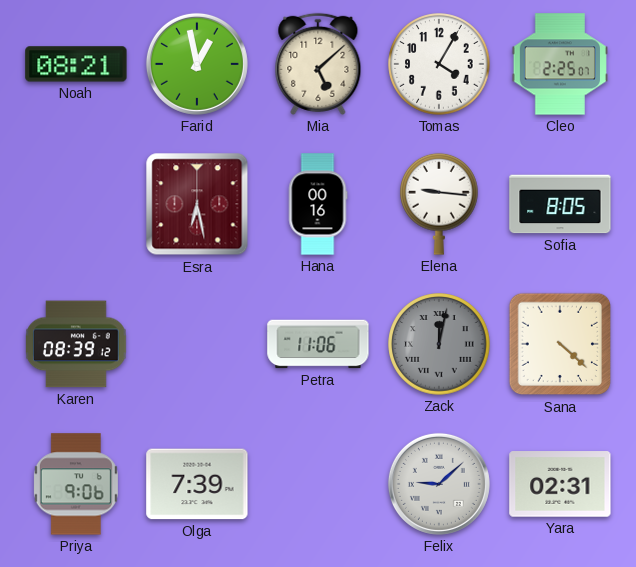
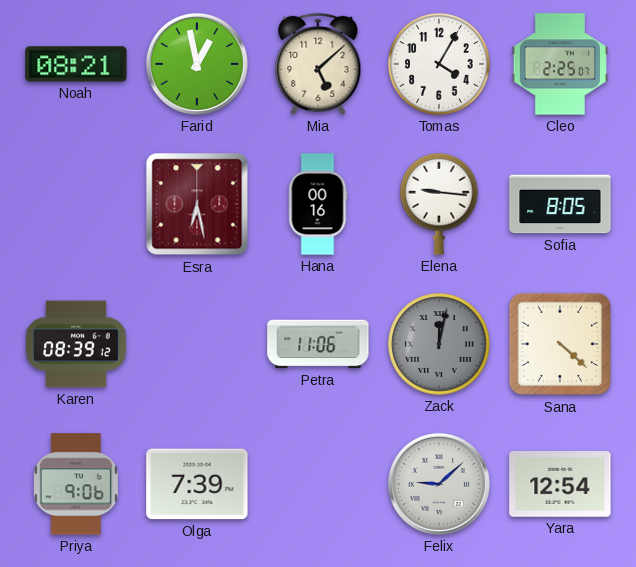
Yara: 02:31 -> 12:54
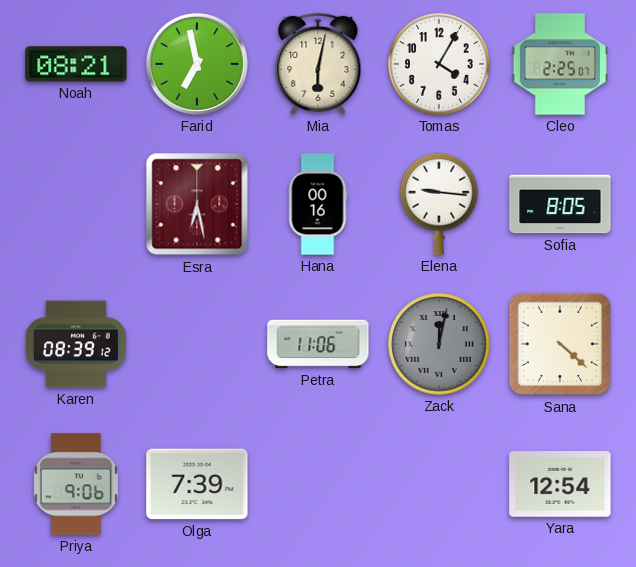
Farid: 12:58 -> 6:58
Mia: 5:08 -> 6:02
Felix: 9:08 -> none
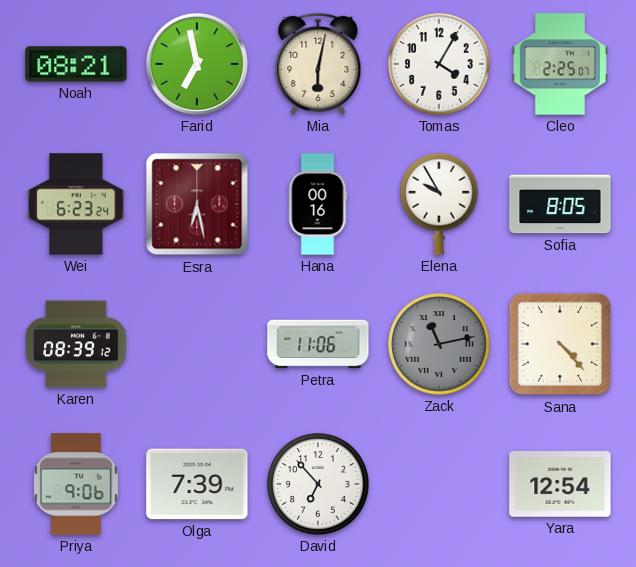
Wei: none -> 6:23
Elena: 9:16 -> 9:55
Zack: 12:02 -> 11:13
Sana: 4:22 -> 4:23
David: none -> 6:53
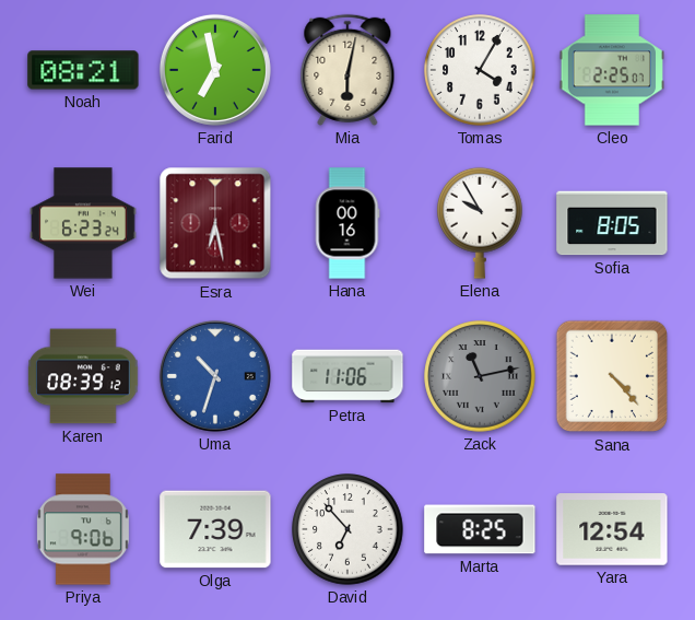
Uma: none -> 10:33
Marta: none -> 8:25
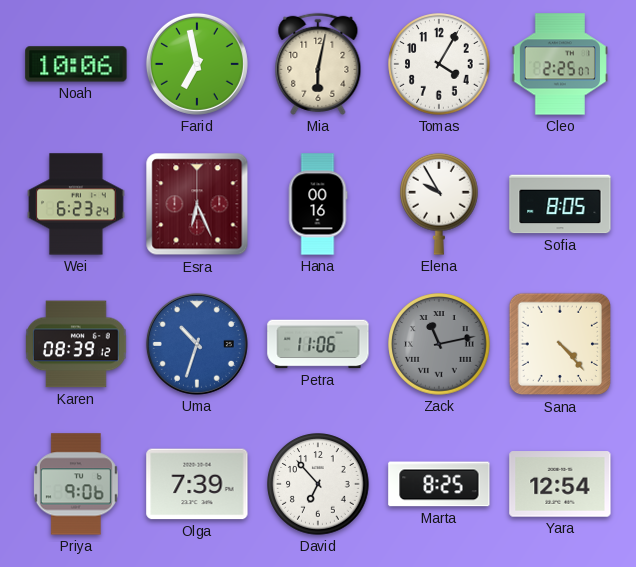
Noah: 08:21 -> 10:06
Esra: 6:28 -> 6:26
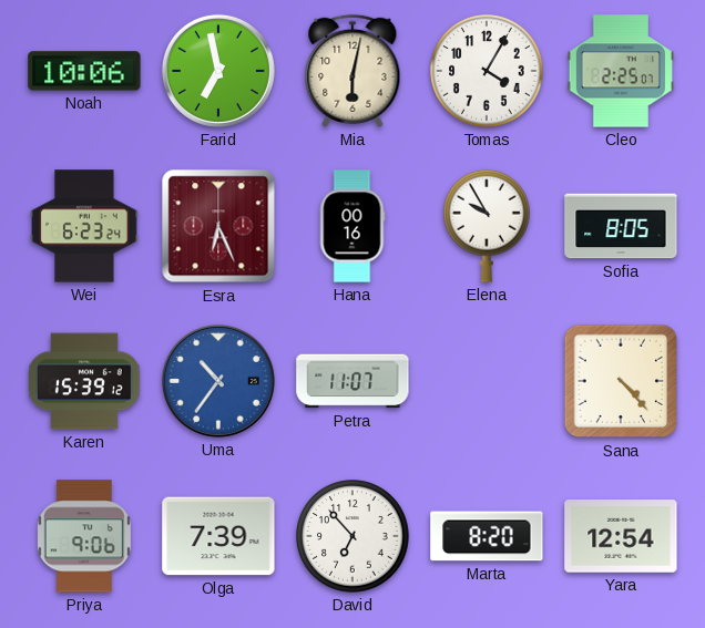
Karen: 08:39 -> 15:39
Uma: 10:33 -> 10:36
Petra: 11:06 -> 11:07
Zack: 11:13 -> none
Marta: 8:25 -> 8:20
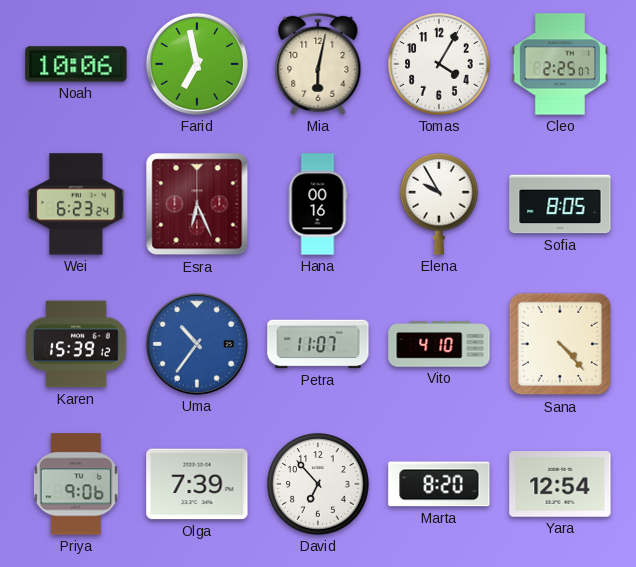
Vito: none -> 4:10
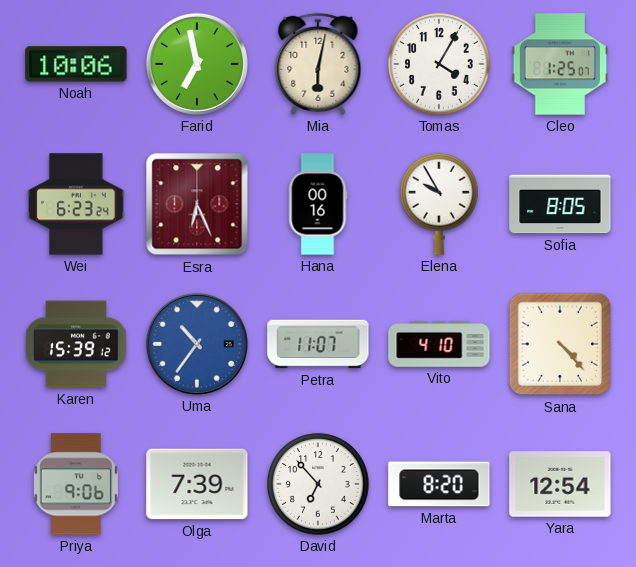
Cleo: 2:25 -> 1:25
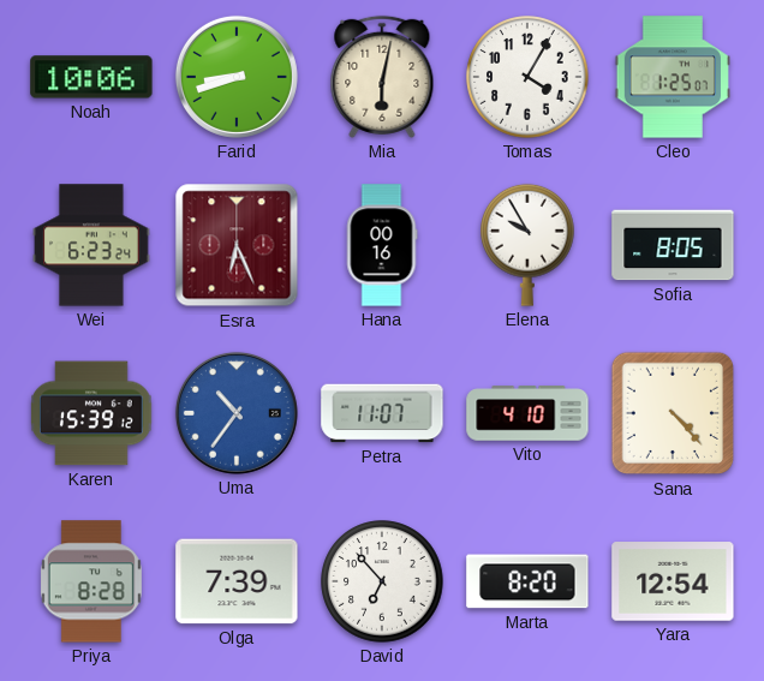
Farid: 6:58 -> 8:42
Priya: 9:06 -> 8:28
